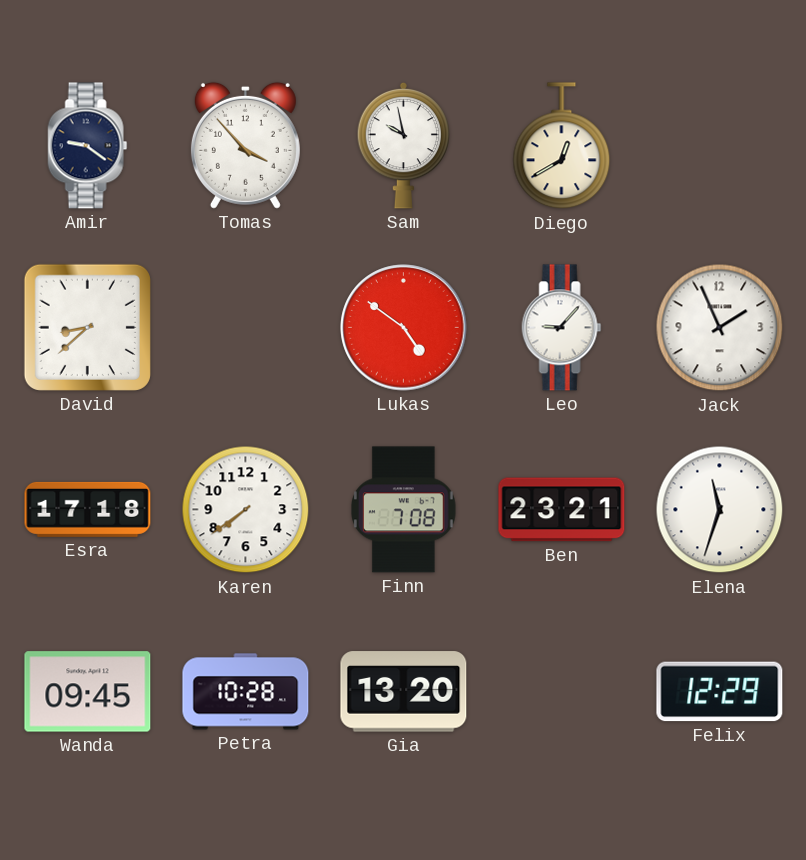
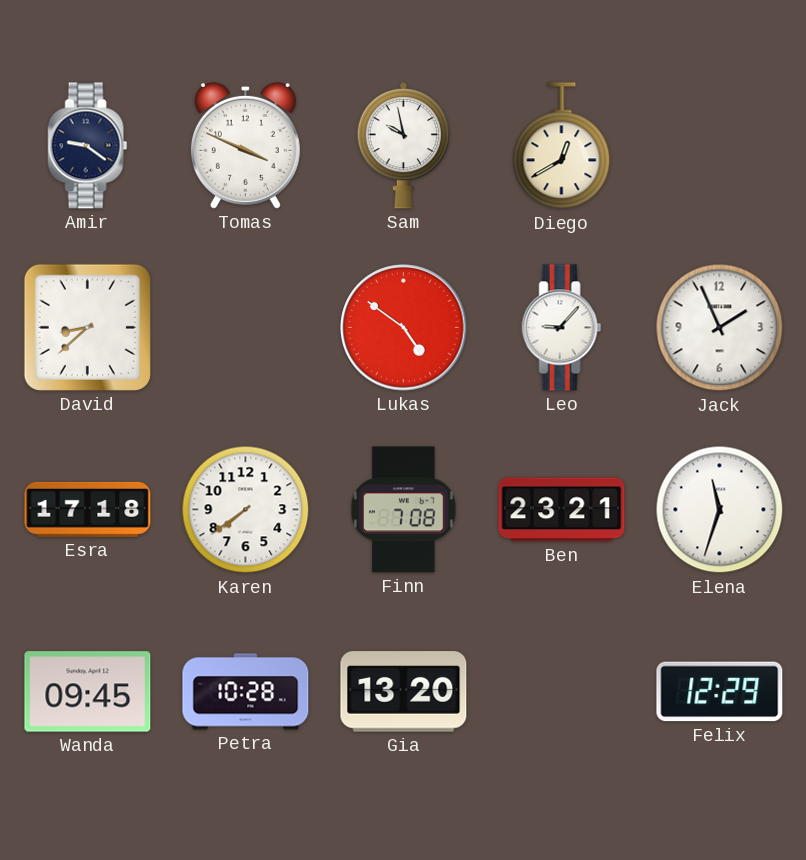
Tomas: 3:53 -> 3:49
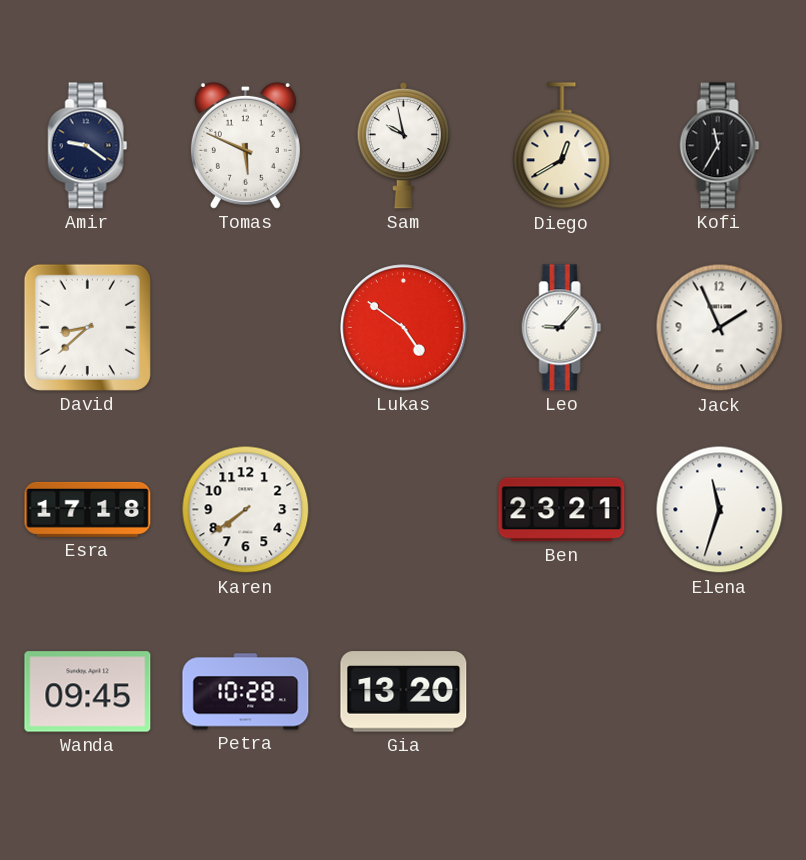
Tomas: 3:49 -> 5:49
Kofi: none -> 11:35
Finn: 7:08 -> none
Felix: 12:29 -> none
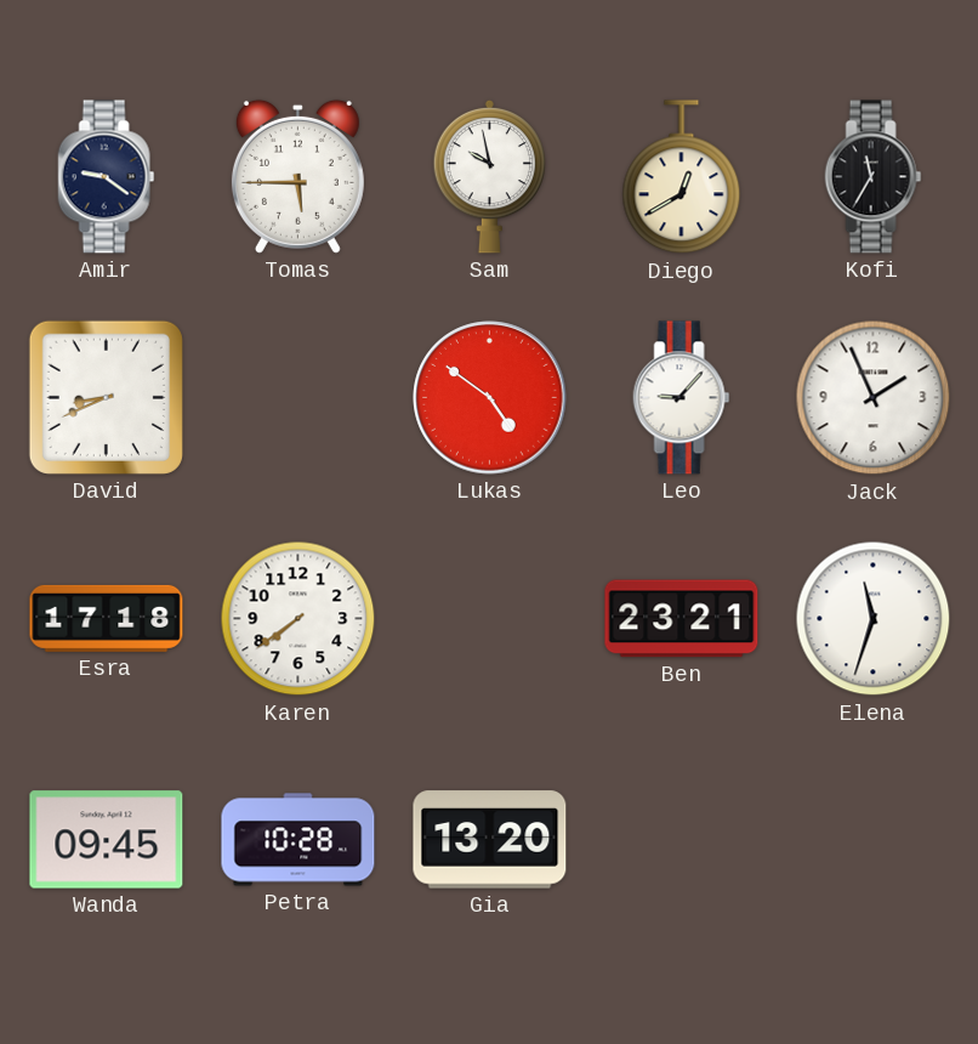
Tomas: 5:49 -> 5:45
David: 8:38 -> 8:41
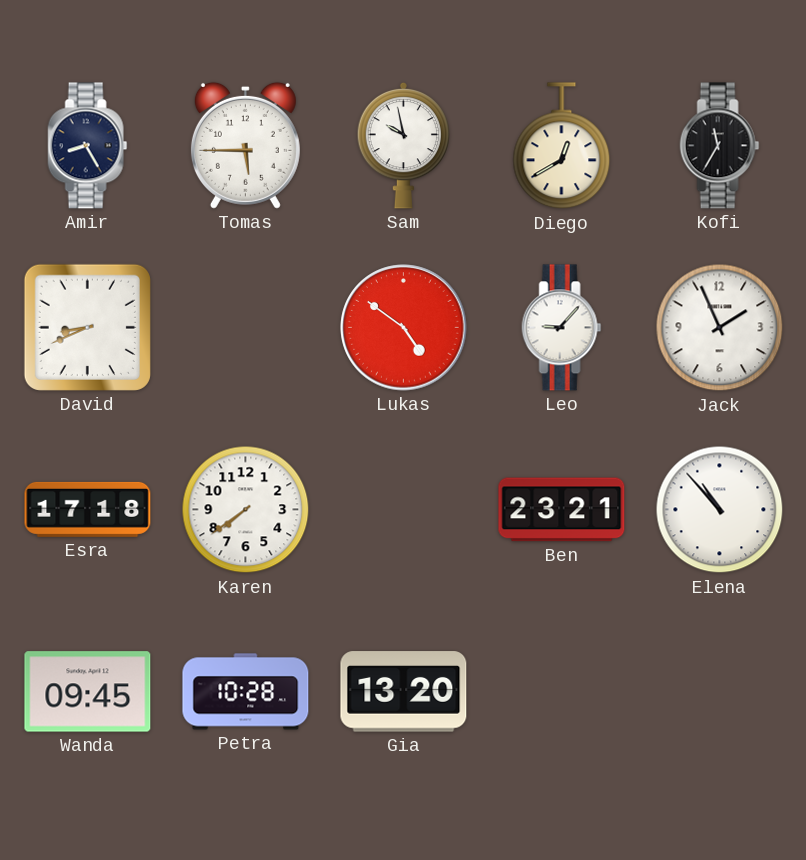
Amir: 9:21 -> 8:25
Elena: 11:33 -> 10:53
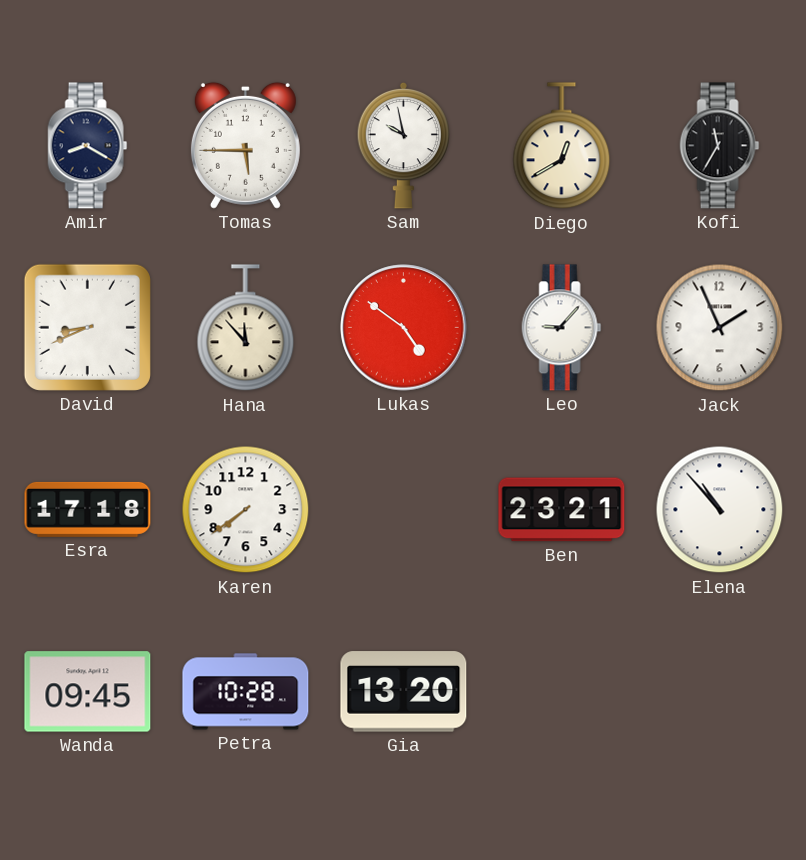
Amir: 8:25 -> 8:20
Hana: none -> 11:53
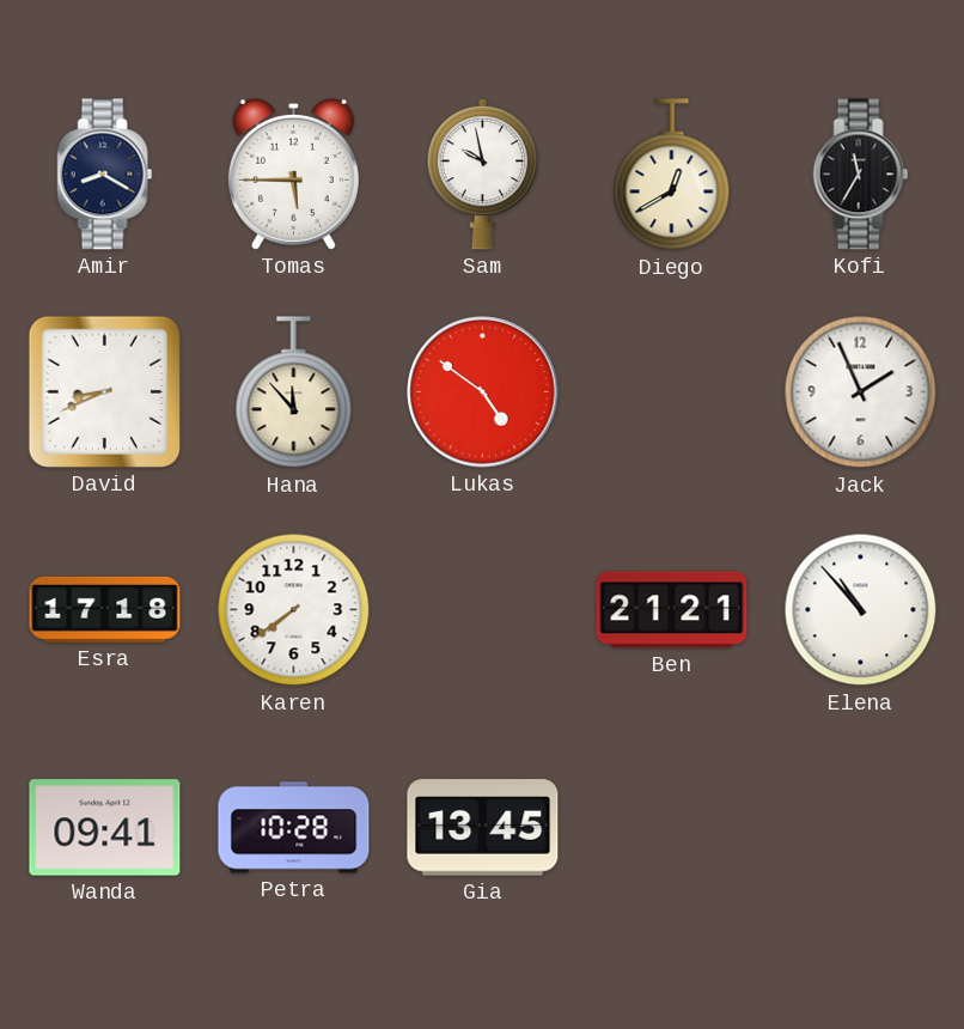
Leo: 9:07 -> none
Ben: 23:21 -> 21:21
Wanda: 09:45 -> 09:41
Gia: 13:20 -> 13:45
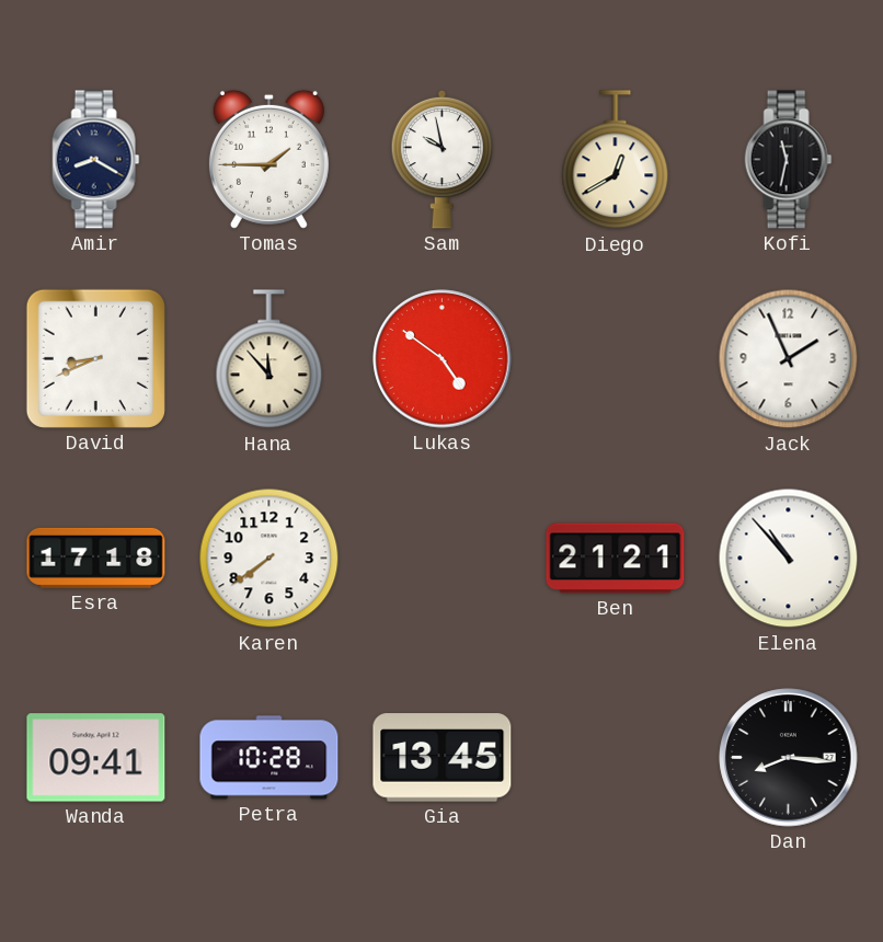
Tomas: 5:45 -> 1:45
Kofi: 11:35 -> 11:32
Dan: none -> 8:16
